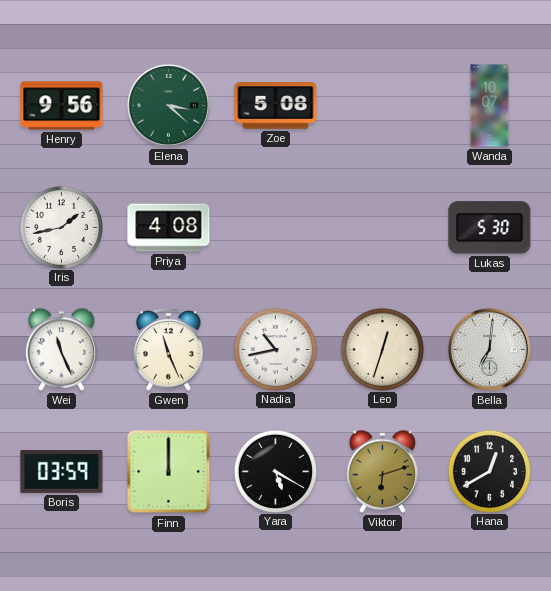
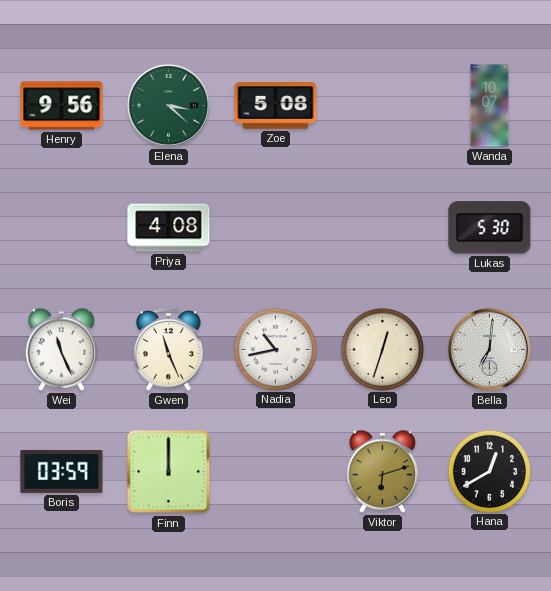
Iris: 1:43 -> none
Yara: 5:20 -> none
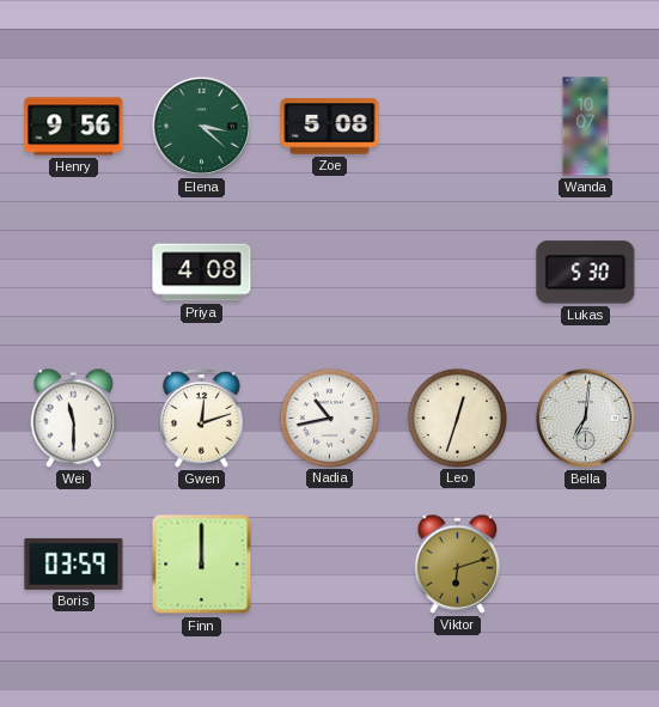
Wei: 11:26 -> 11:30
Gwen: 11:26 -> 12:12
Hana: 12:40 -> none
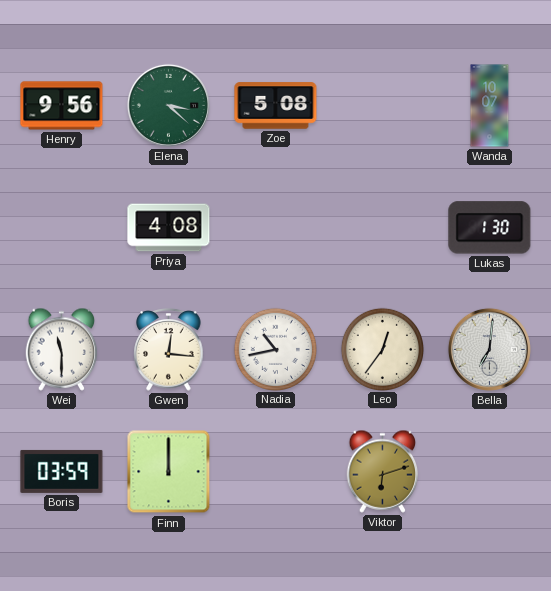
Lukas: 5:30 -> 1:30
Gwen: 12:12 -> 12:16
Leo: 12:33 -> 12:36
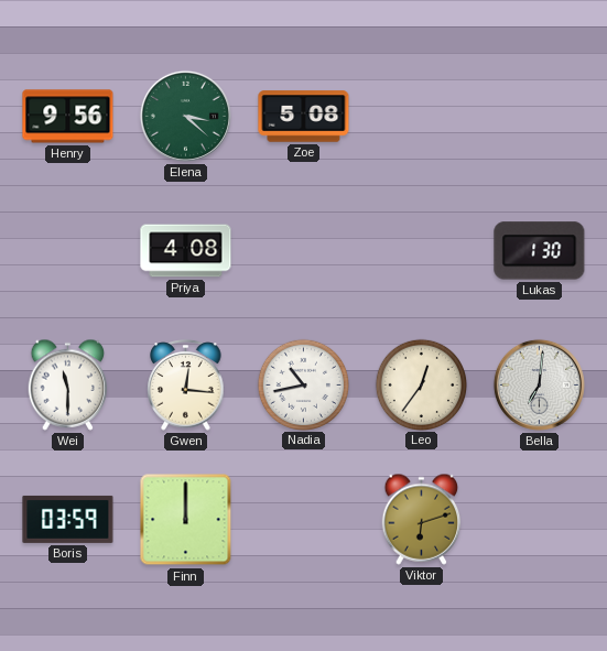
Wanda: 10:07 -> none
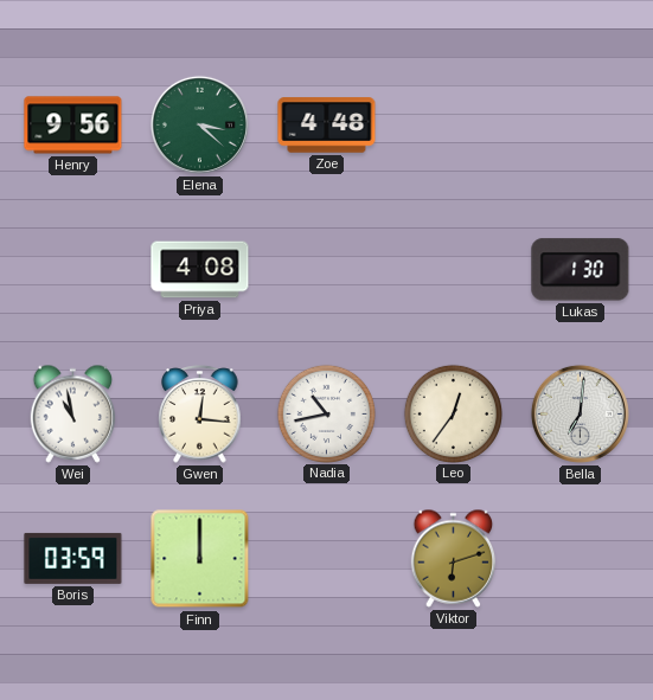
Zoe: 5:08 -> 4:48
Wei: 11:30 -> 10:58
